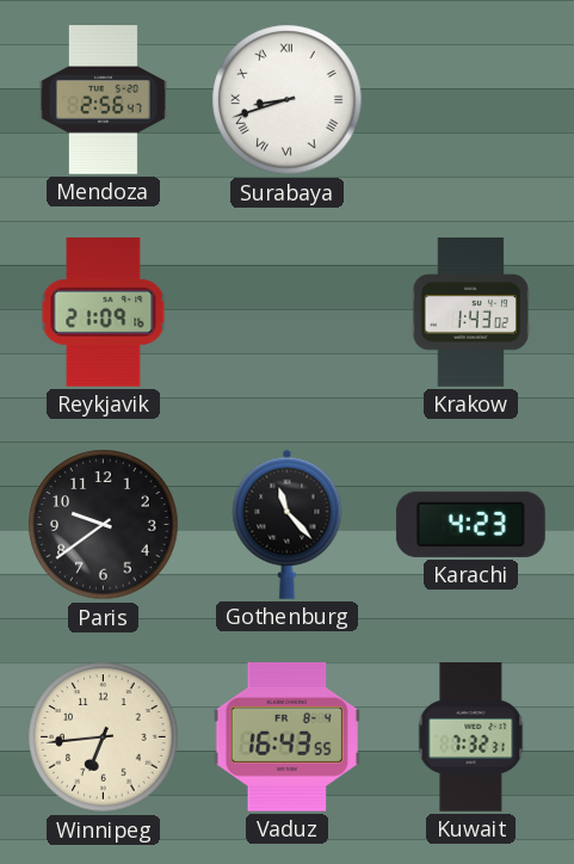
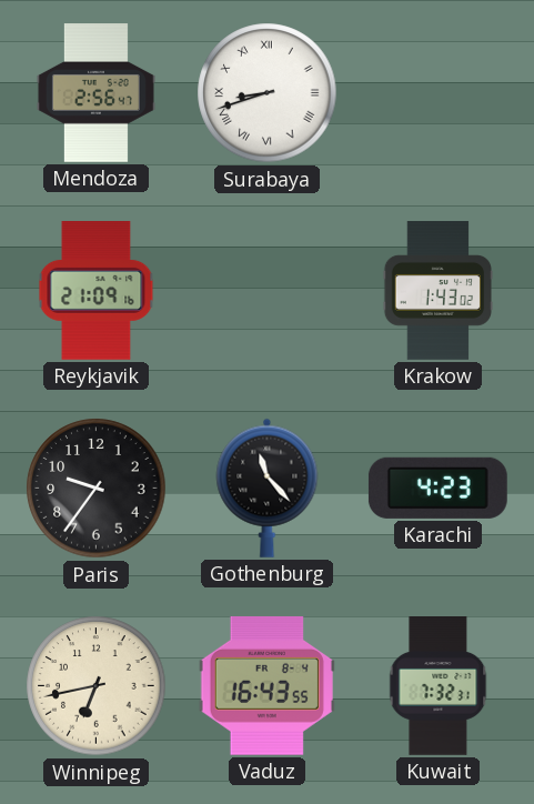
Paris: 9:39 -> 9:36
Winnipeg: 6:44 -> 6:43
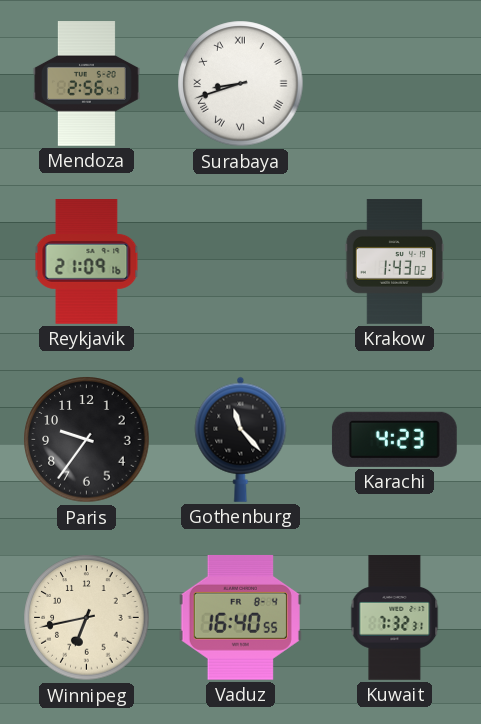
Vaduz: 16:43 -> 16:40
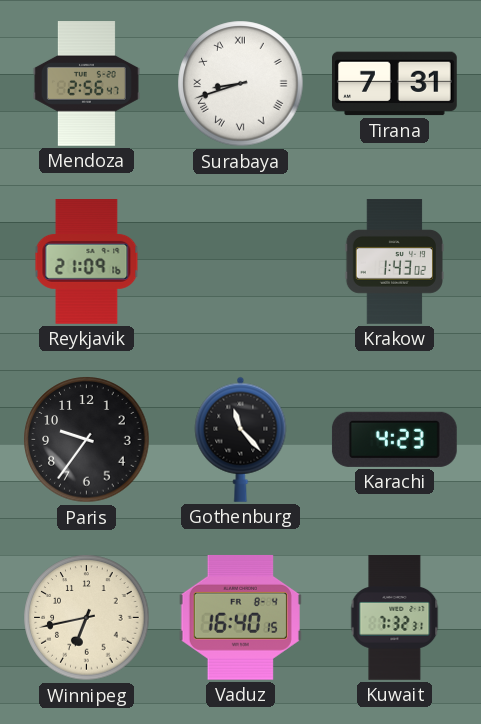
Tirana: none -> 7:31
Vaduz: 16:40:55 -> 16:40:15
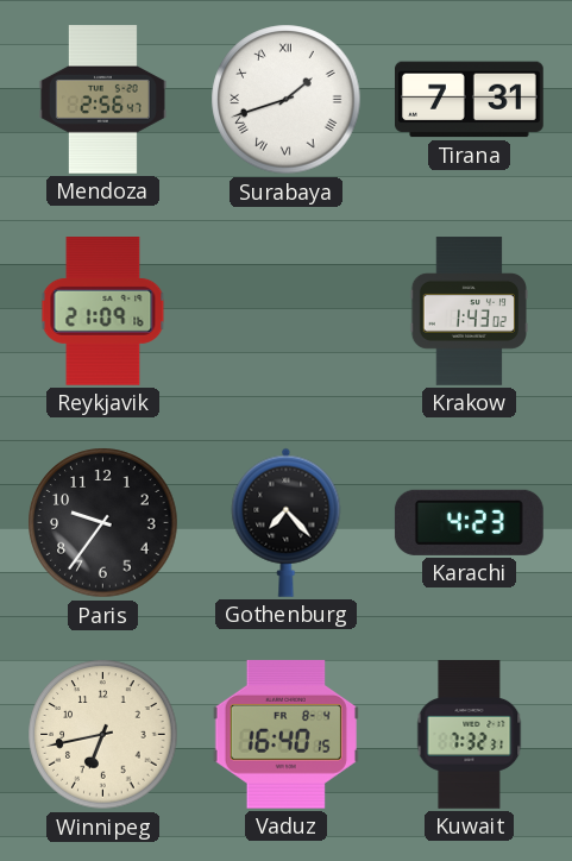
Surabaya: 8:42 -> 1:42
Gothenburg: 11:23 -> 7:23
